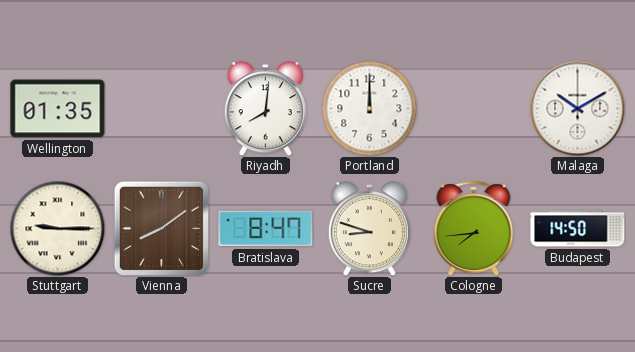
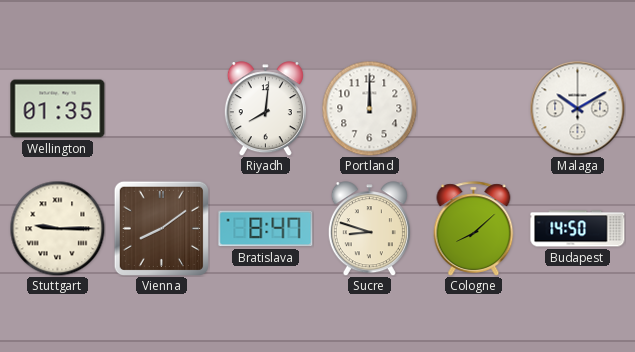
Cologne: 7:44 -> 8:08
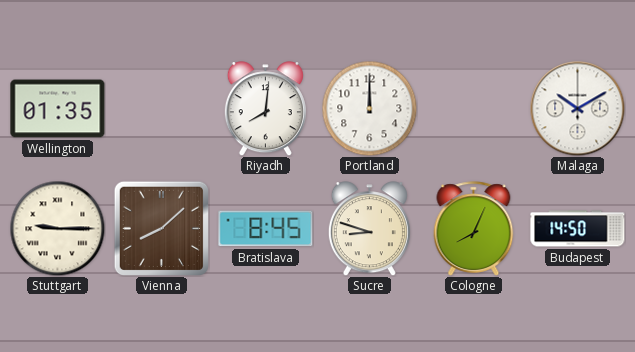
Vienna: 8:09 -> 8:08
Bratislava: 8:47 -> 8:45
Cologne: 8:08 -> 8:04
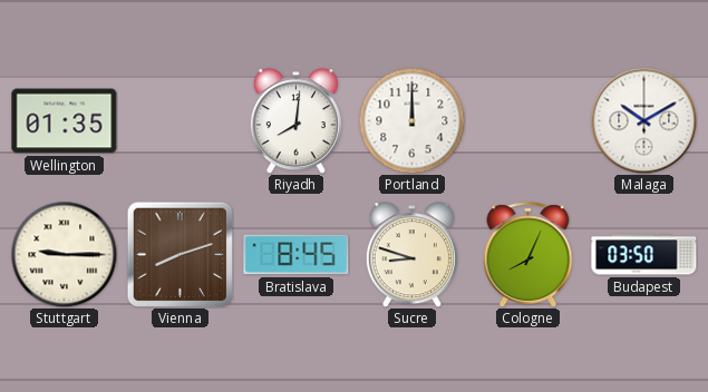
Vienna: 8:08 -> 8:12
Budapest: 14:50 -> 03:50
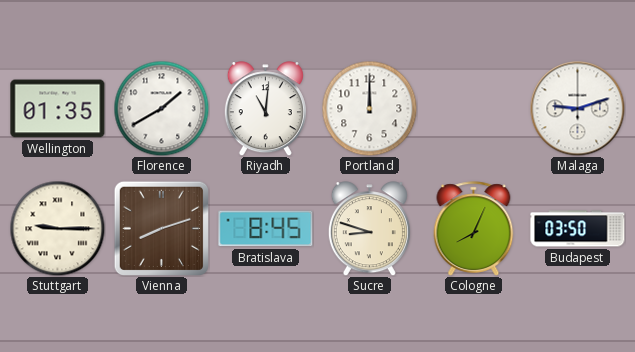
Florence: none -> 1:40
Riyadh: 8:01 -> 11:01
Malaga: 10:10 -> 9:12
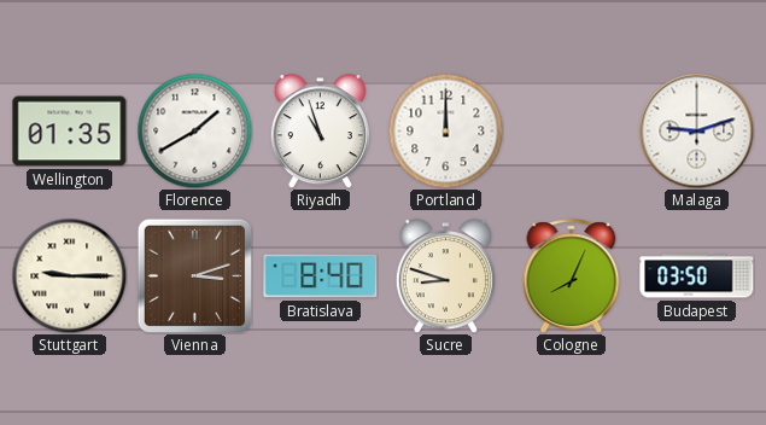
Riyadh: 11:01 -> 10:57
Vienna: 8:12 -> 3:12
Bratislava: 8:45 -> 8:40
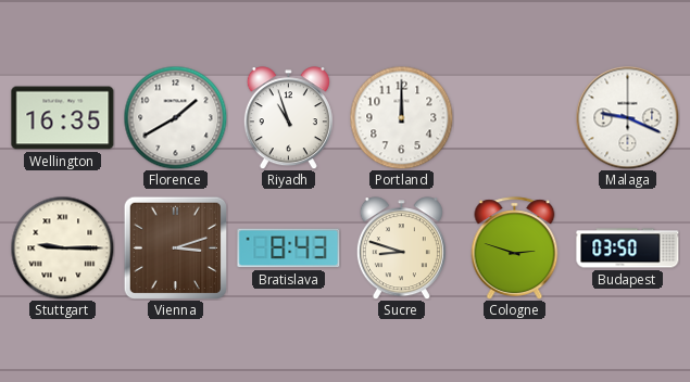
Wellington: 01:35 -> 16:35
Malaga: 9:12 -> 9:19
Bratislava: 8:40 -> 8:43
Cologne: 8:04 -> 2:48
